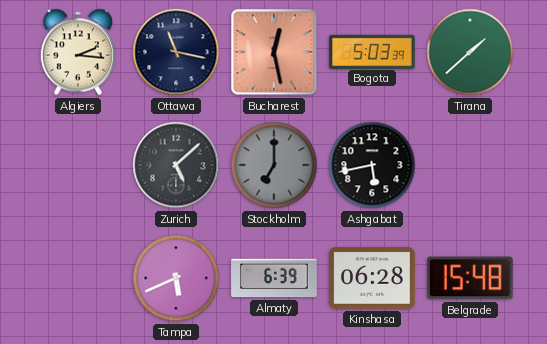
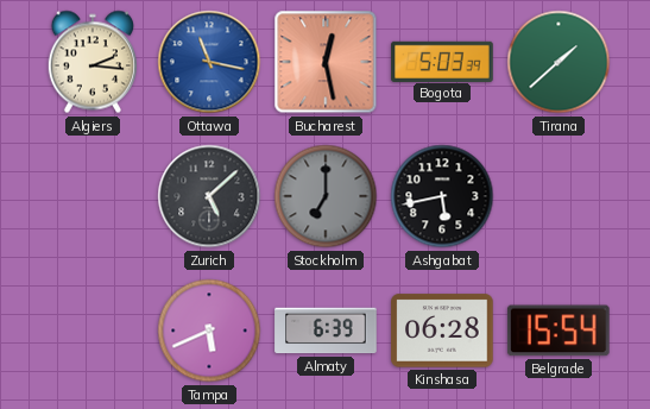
Ottawa dial: navy -> blue
Belgrade: 15:48 -> 15:54
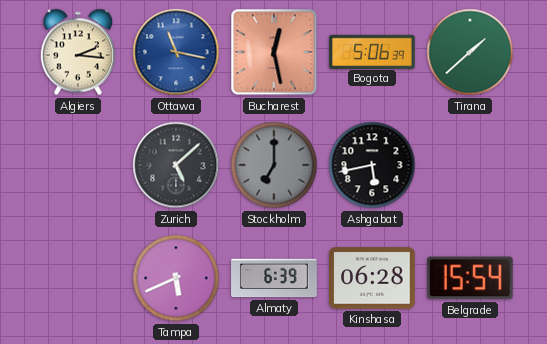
Bogota: 5:03 -> 5:06
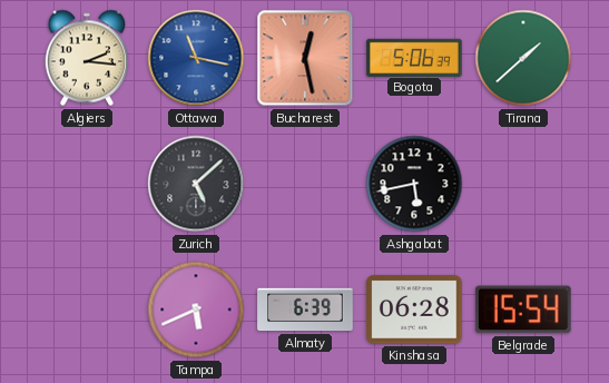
Stockholm: 7:00 -> none
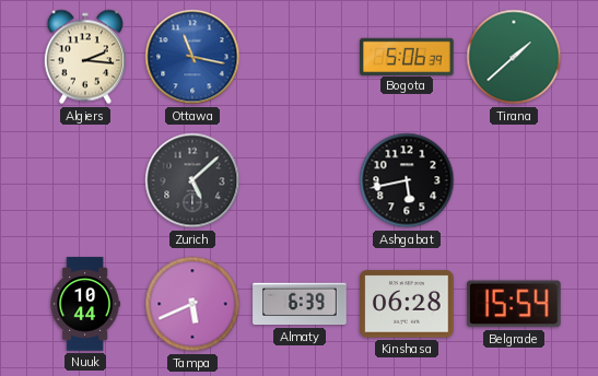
Bucharest: 12:28 -> none
Nuuk: none -> 10:44
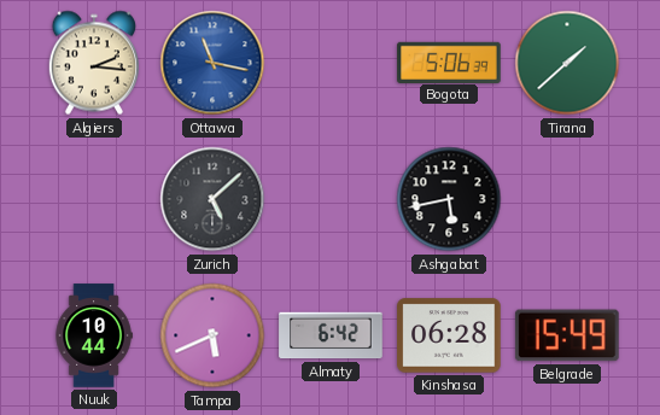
Almaty: 6:39 -> 6:42
Belgrade: 15:54 -> 15:49
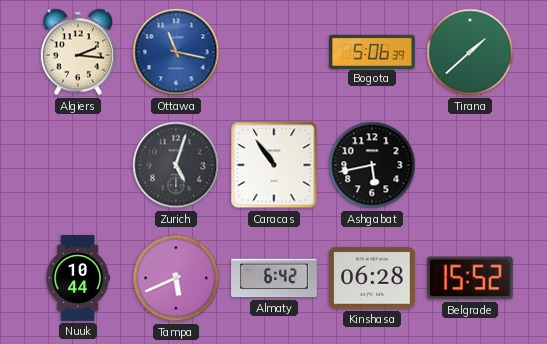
Zurich: 5:08 -> 5:03
Caracas: none -> 10:54
Belgrade: 15:49 -> 15:52
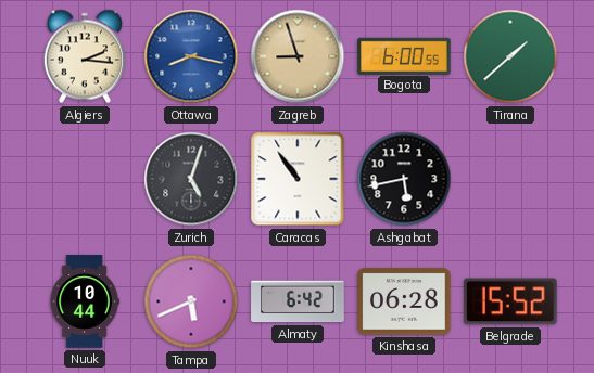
Ottawa: 11:17 -> 8:17
Zagreb: none -> 8:57
Bogota: 5:06 -> 6:00
